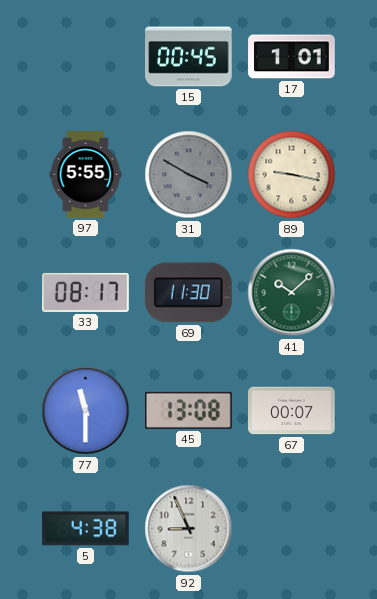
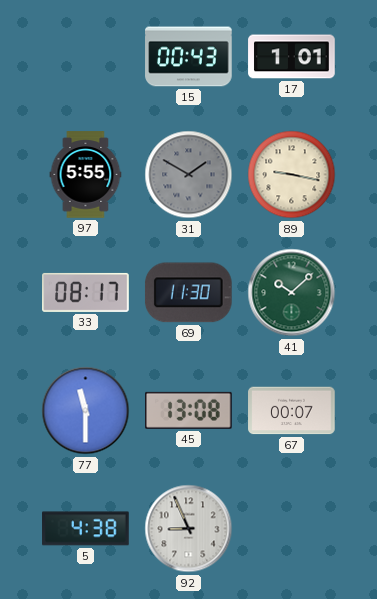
15: 00:45 -> 00:43
31: 3:50 -> 1:50
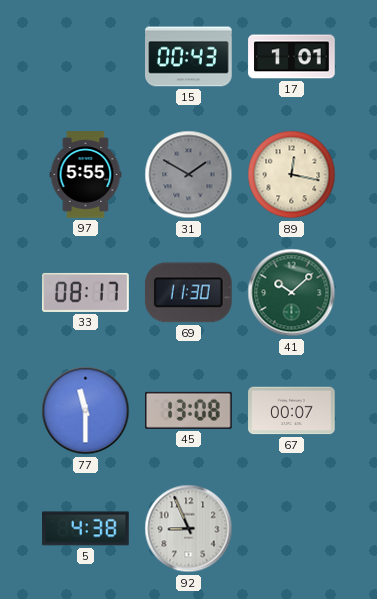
89: 9:17 -> 12:17
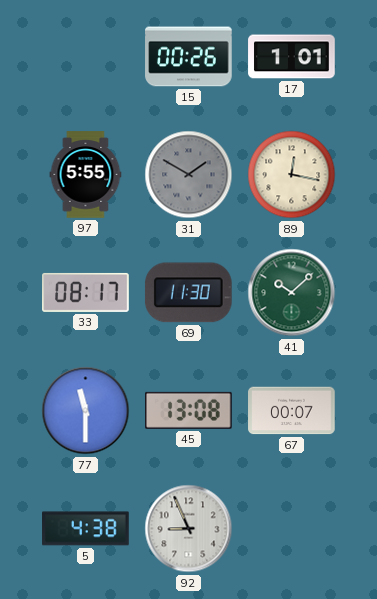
15: 00:43 -> 00:26
